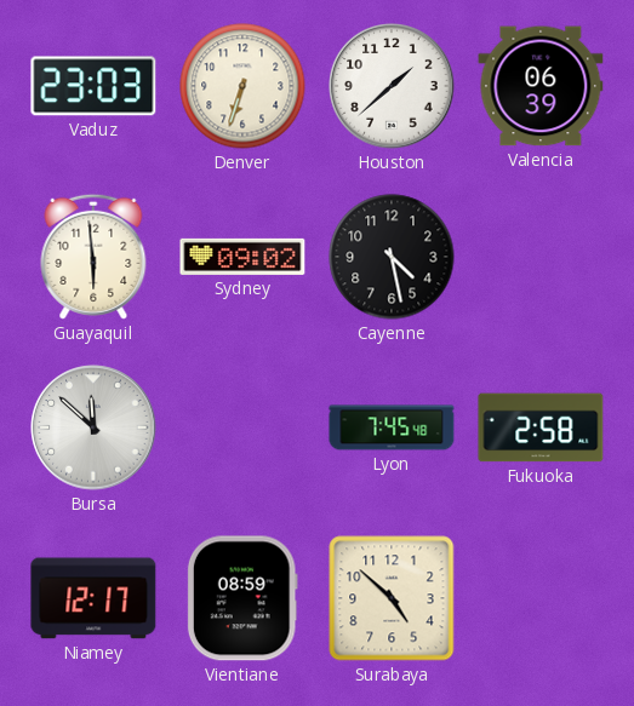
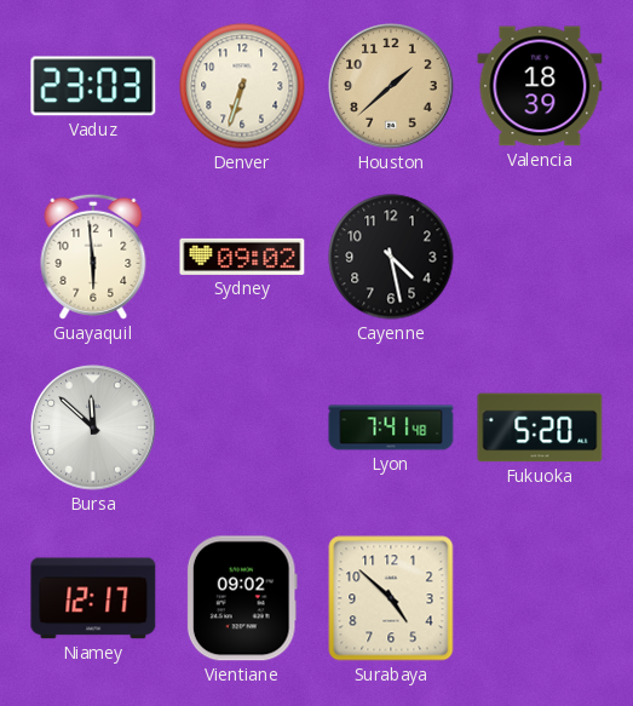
Houston dial: white -> champagne
Valencia: 06:39 -> 18:39
Lyon: 7:45 -> 7:41
Fukuoka: 2:58 -> 5:20
Vientiane: 08:59 -> 09:02
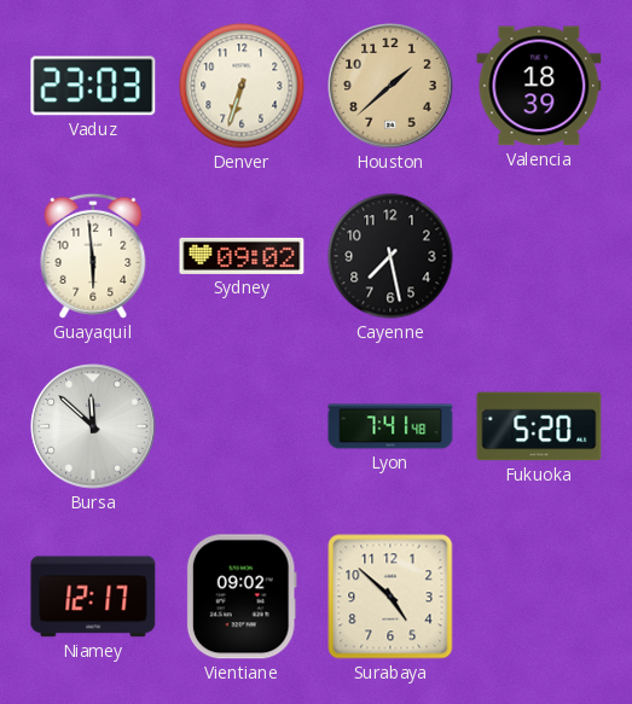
Cayenne: 4:28 -> 7:28
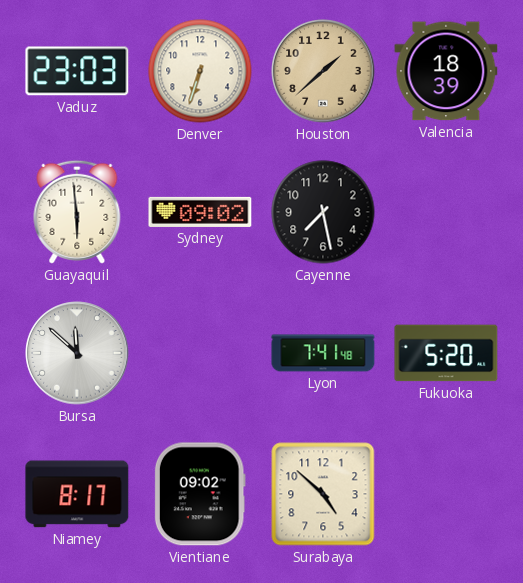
Niamey: 12:17 -> 8:17
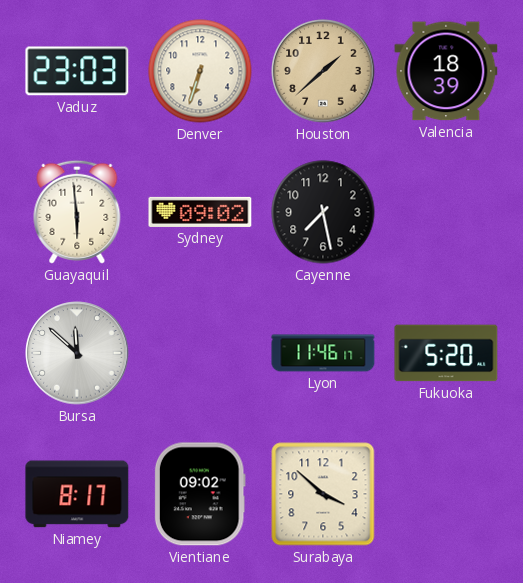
Lyon: 7:41 -> 11:46
Surabaya: 4:52 -> 3:52
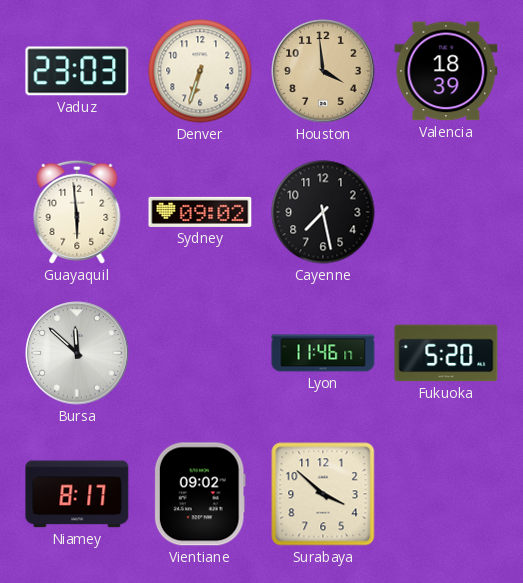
Houston: 1:38 -> 3:59
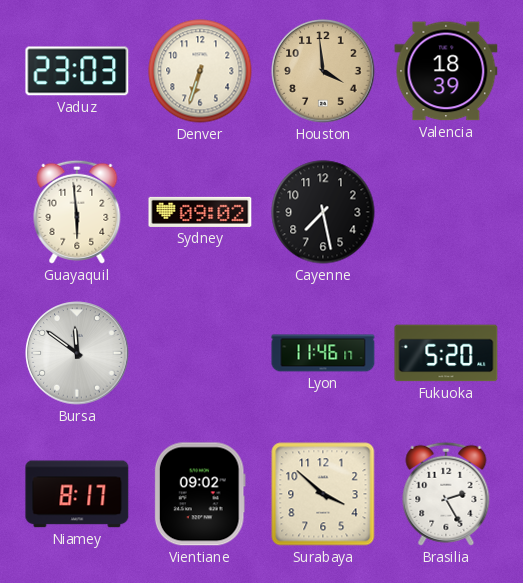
Bursa: 11:52 -> 11:51
Brasilia: none -> 2:25
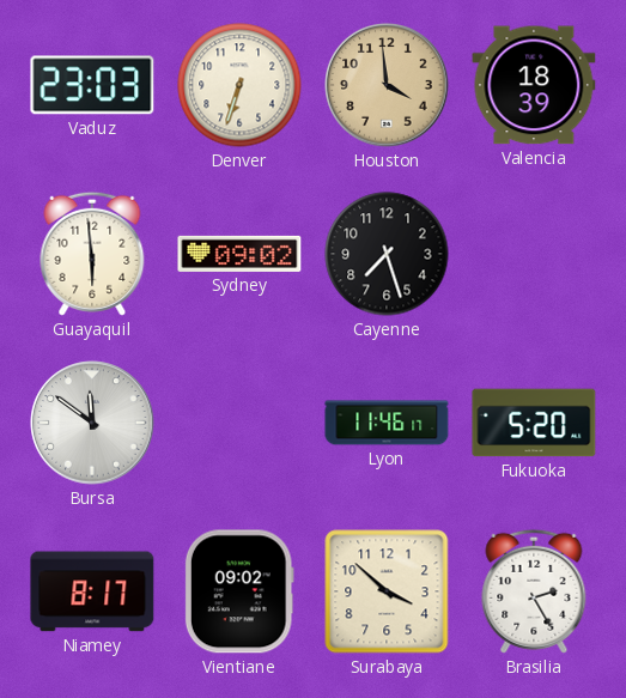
Cayenne: 7:28 -> 7:27
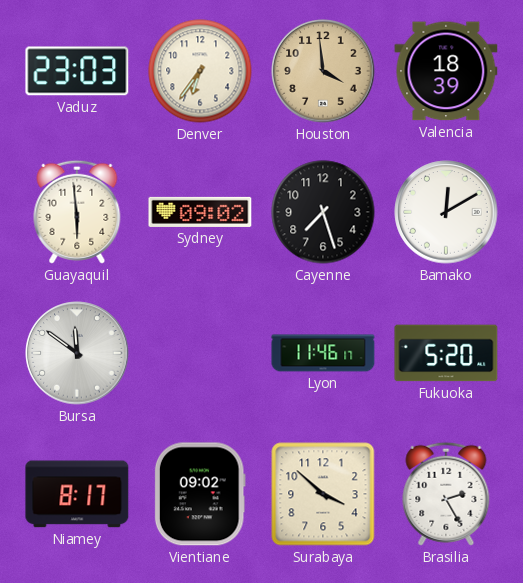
Denver: 6:33 -> 6:36
Bamako: none -> 12:10
